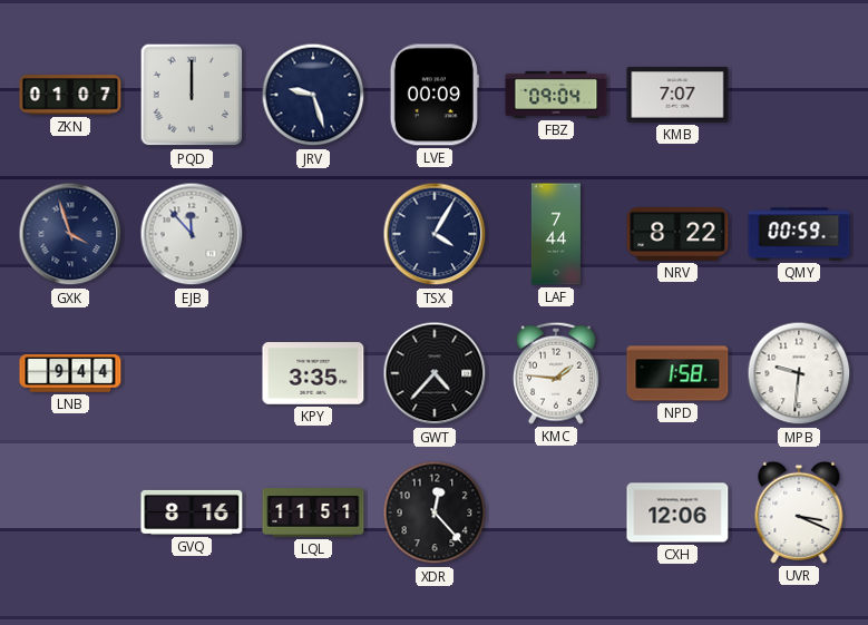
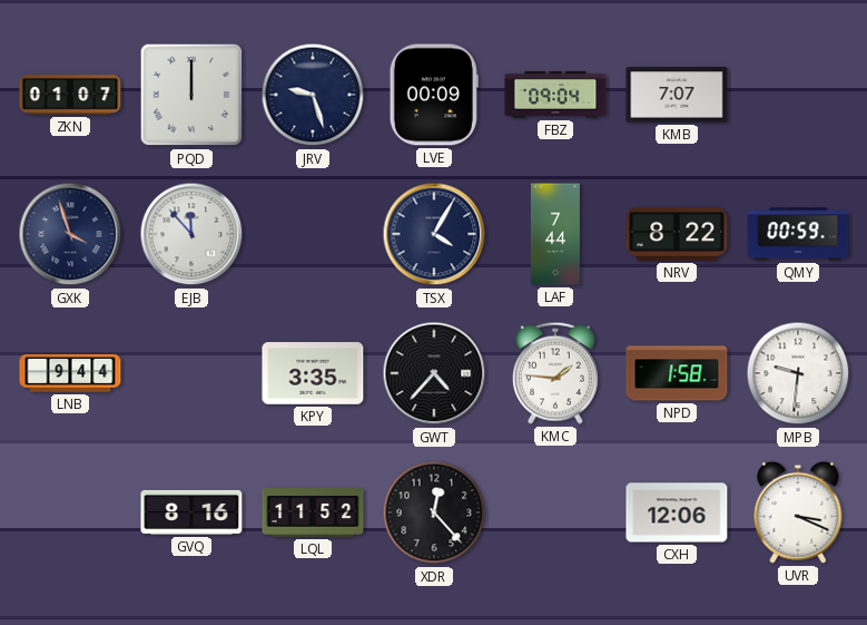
LQL: 11:51 -> 11:52
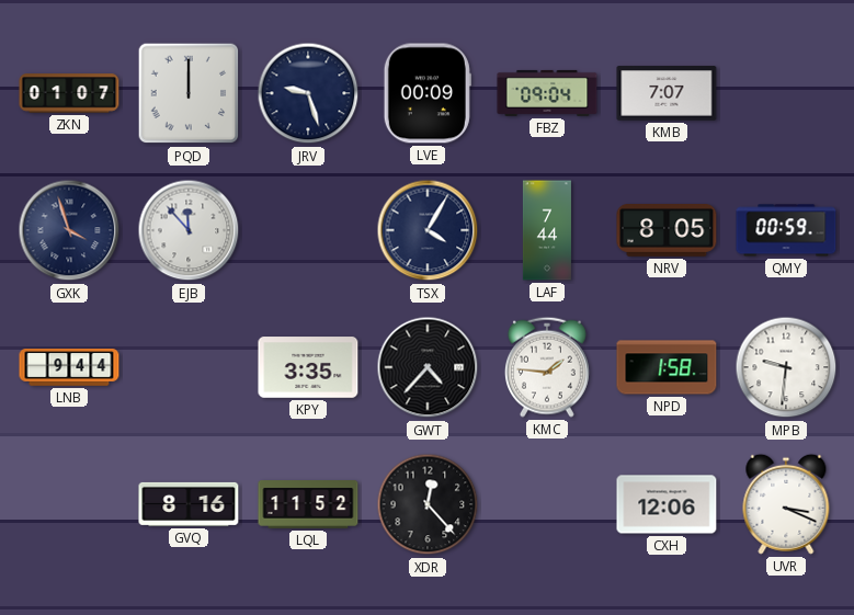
NRV: 8:22 -> 8:05
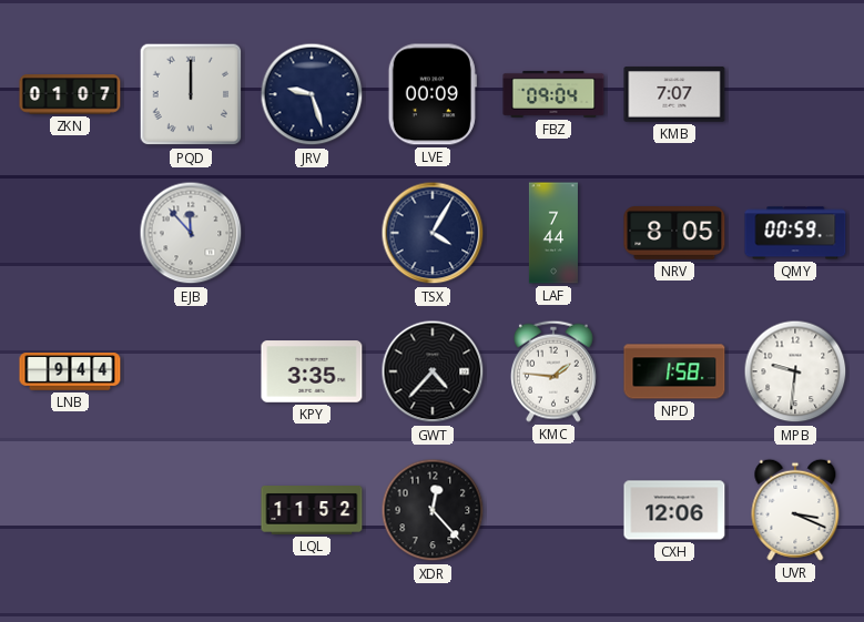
GXK: 3:57 -> none
GVQ: 8:16 -> none
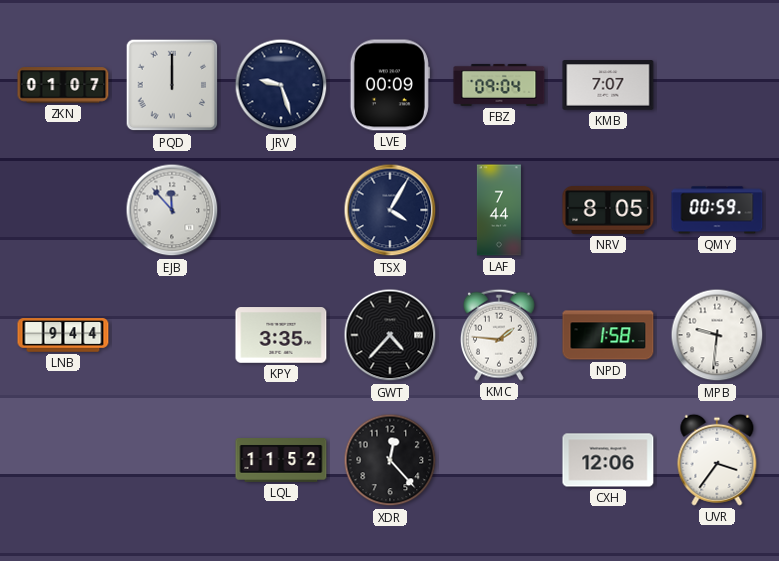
UVR: 3:19 -> 3:36
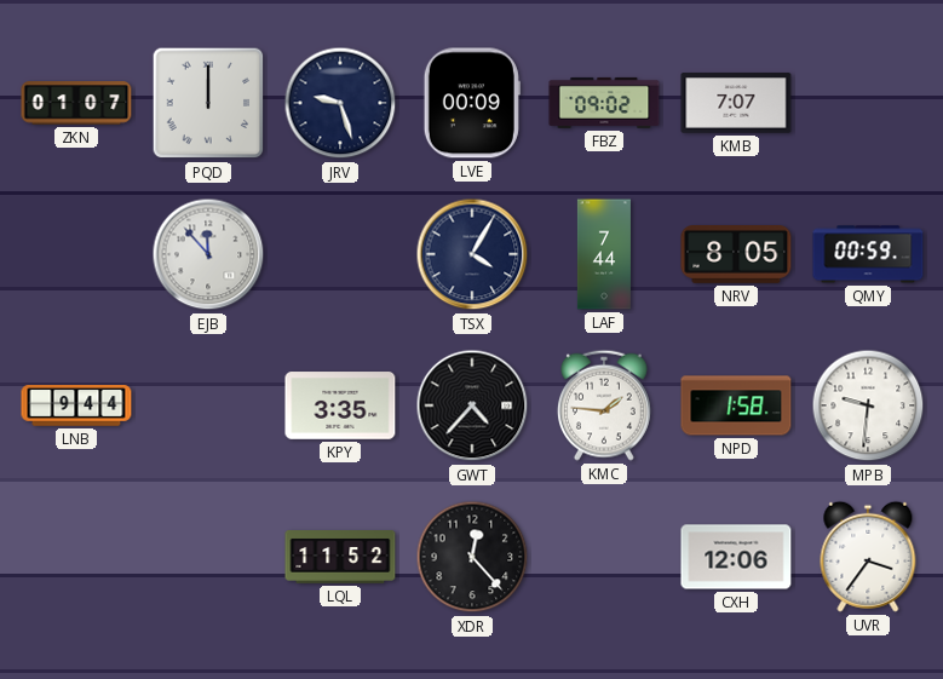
FBZ: 09:04 -> 09:02
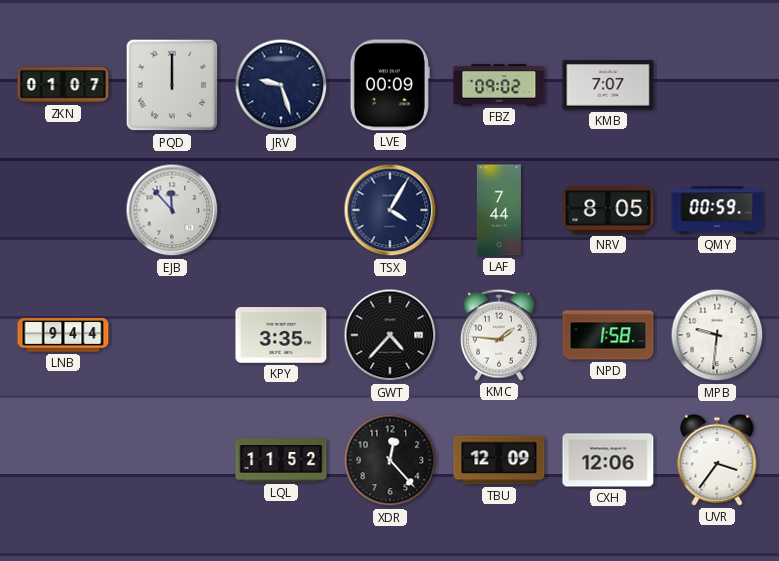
TBU: none -> 12:09
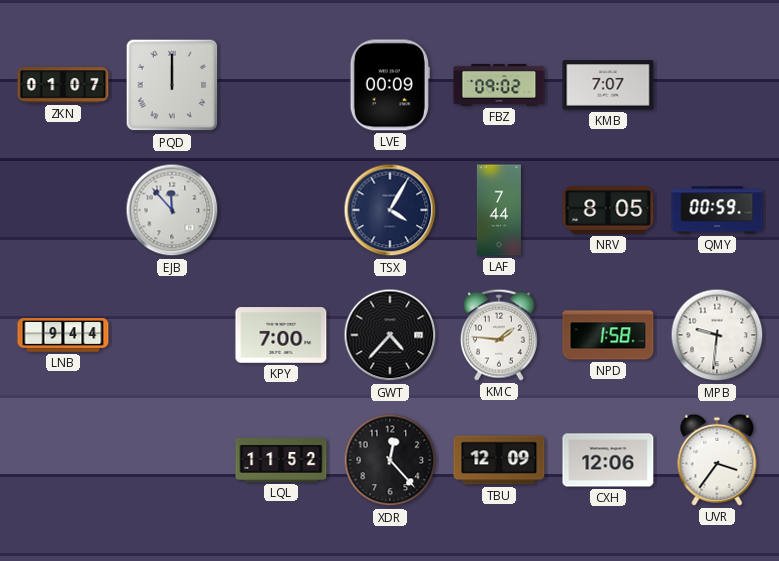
JRV: 9:27 -> none
KPY: 3:35 -> 7:00
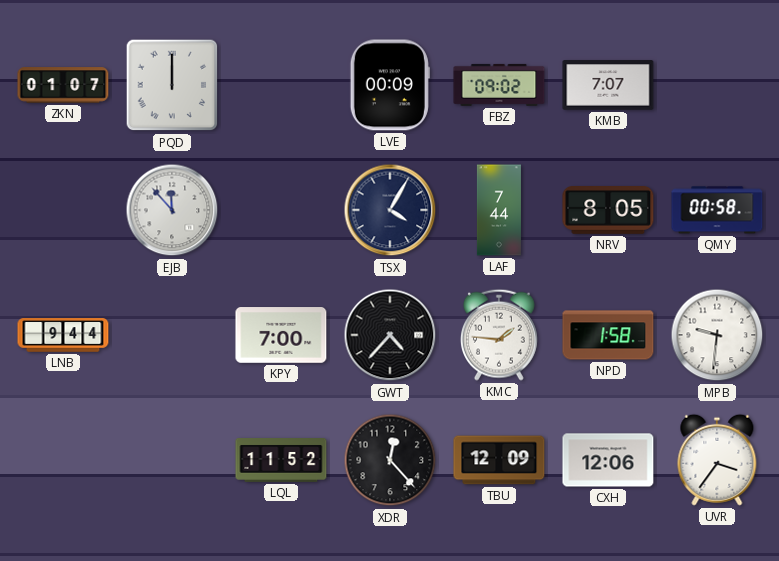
QMY: 00:59 -> 00:58
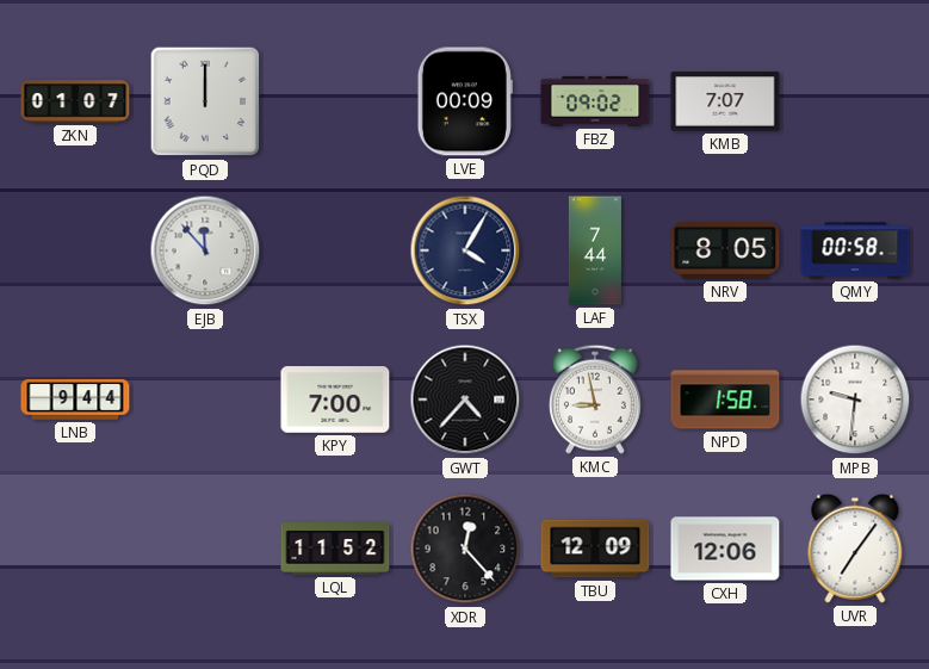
KMC: 1:46 -> 8:58
UVR: 3:36 -> 7:06
